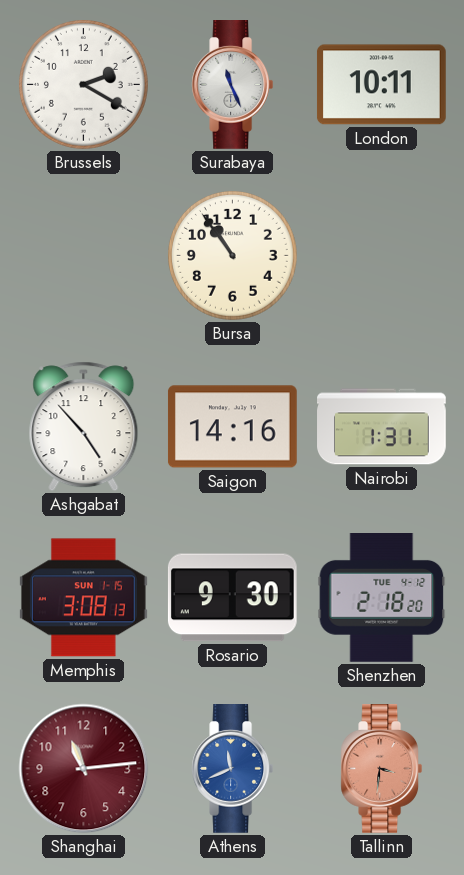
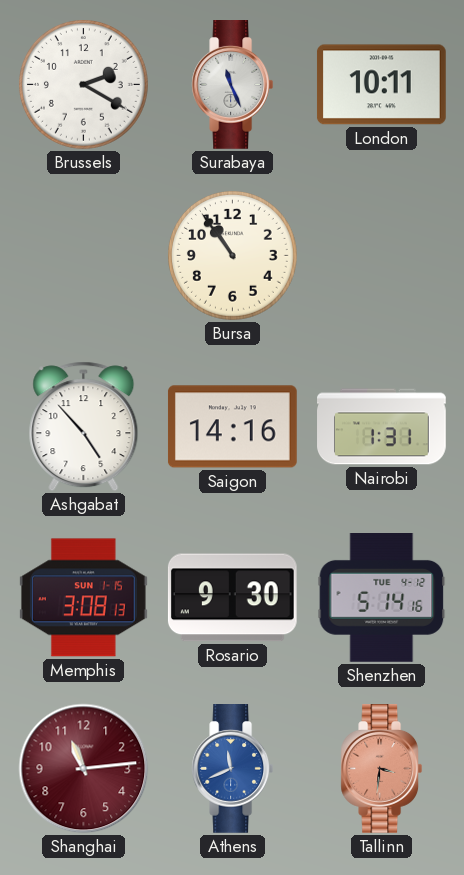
Shenzhen: 2:18 -> 5:14
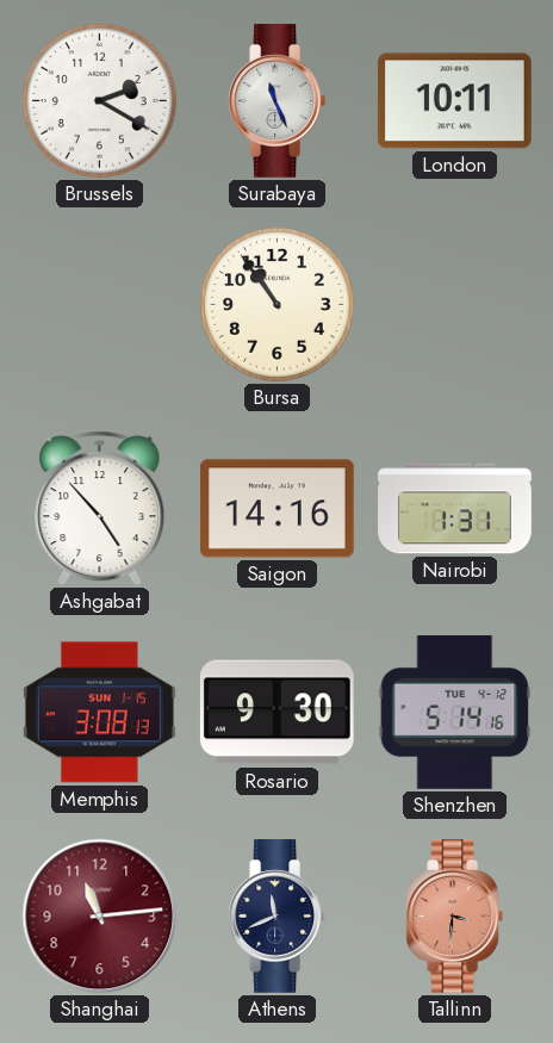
Athens dial: blue -> navy
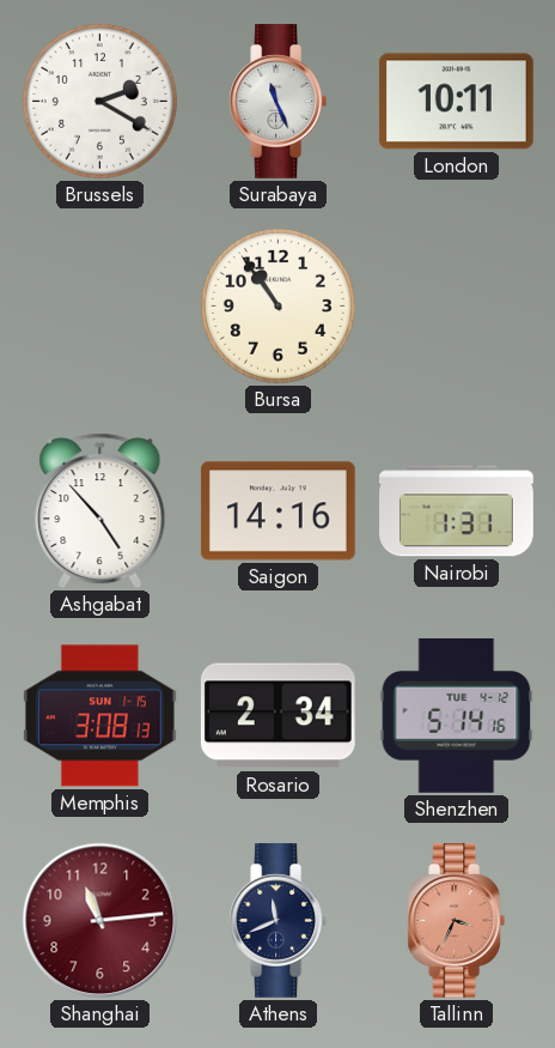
Rosario: 9:30 -> 2:34
Tallinn: 3:31 -> 3:34
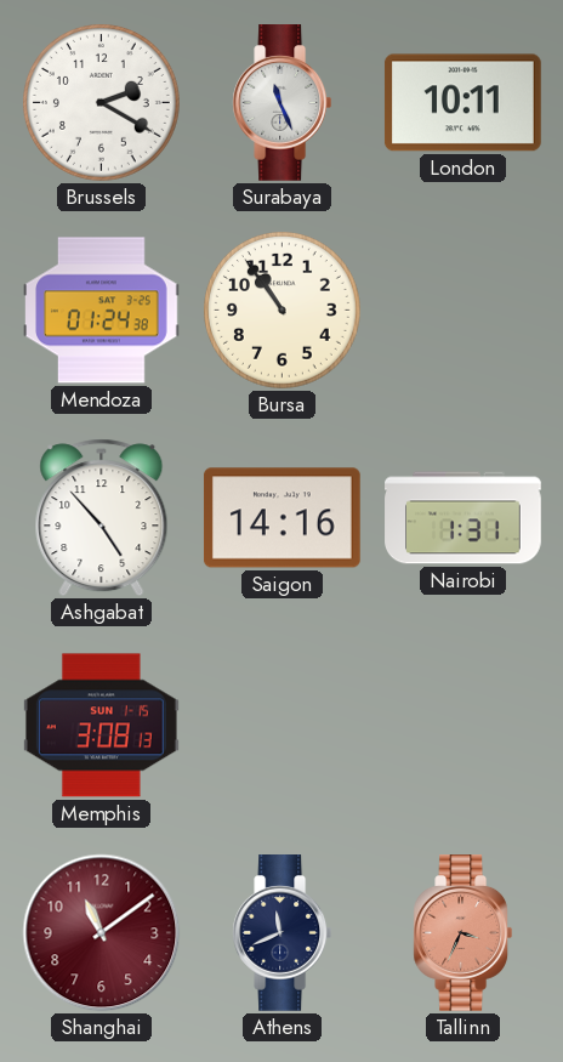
Mendoza: none -> 01:24
Rosario: 2:34 -> none
Shenzhen: 5:14 -> none
Shanghai: 11:14 -> 11:09
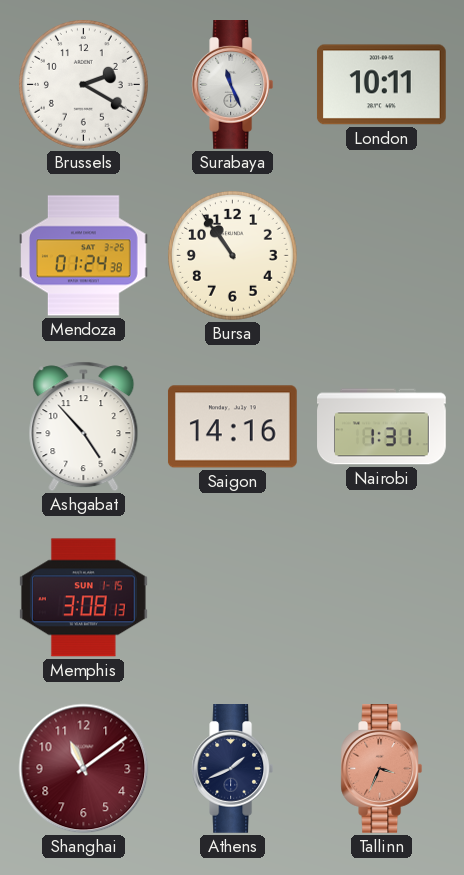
Athens: 11:41 -> 1:41
